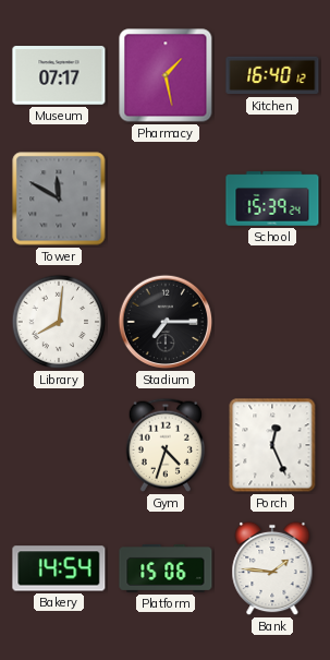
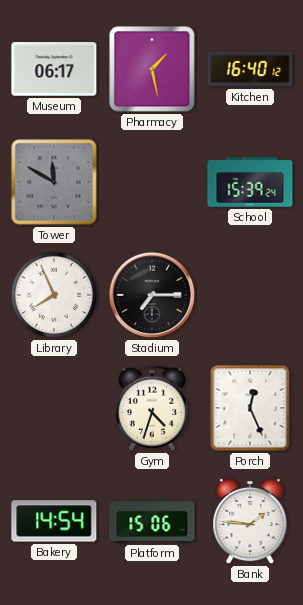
Museum: 07:17 -> 06:17
Library: 8:01 -> 7:56
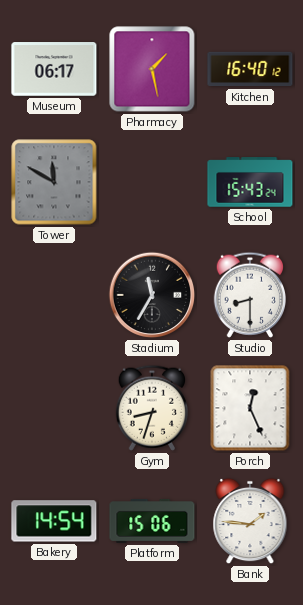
School: 15:39 -> 15:43
Library: 7:56 -> none
Stadium: 7:15 -> 11:35
Studio: none -> 8:30
Gym: 4:33 -> 8:33
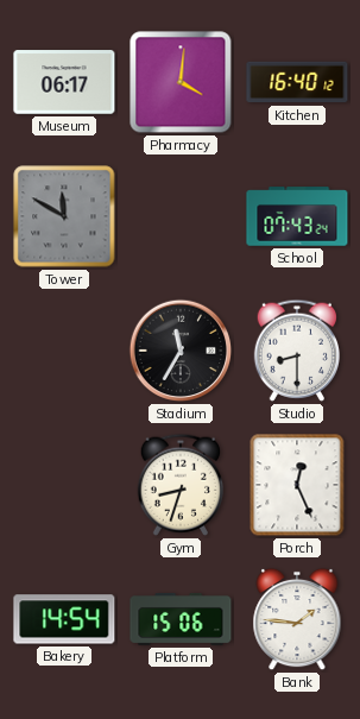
Pharmacy: 1:28 -> 4:01
School: 15:43 -> 07:43
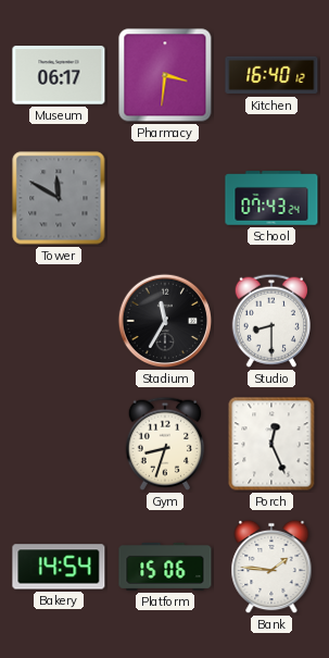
Pharmacy: 4:01 -> 3:31
